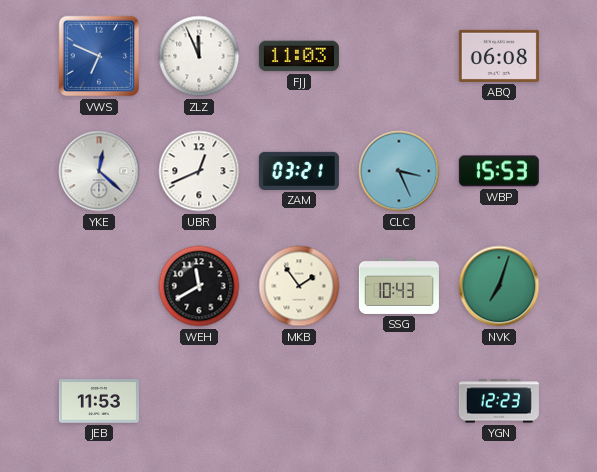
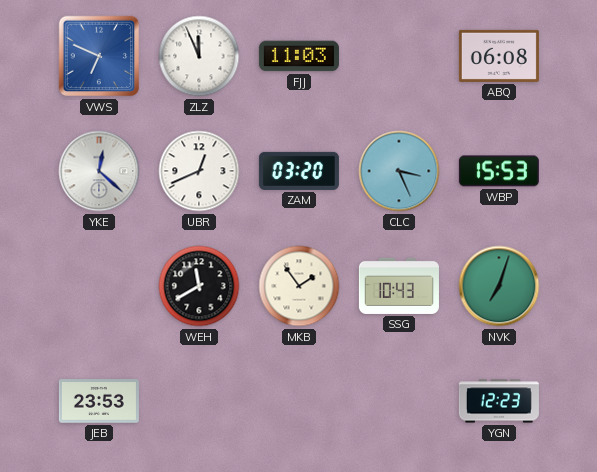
ZAM: 03:21 -> 03:20
JEB: 11:53 -> 23:53
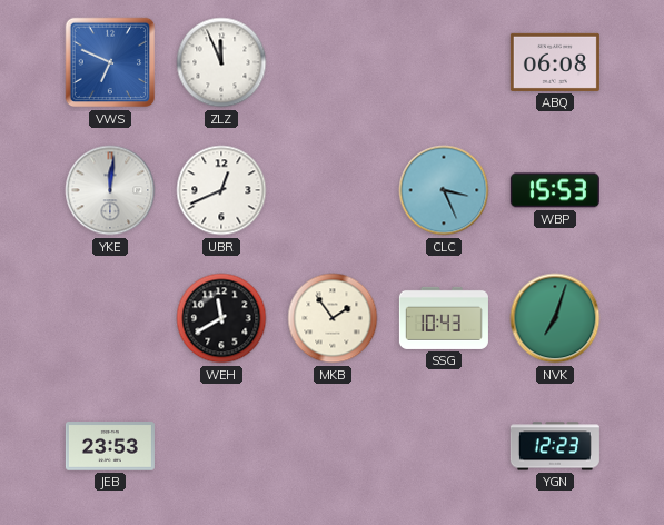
FJJ: 11:03 -> none
YKE: 12:22 -> 12:01
ZAM: 03:20 -> none
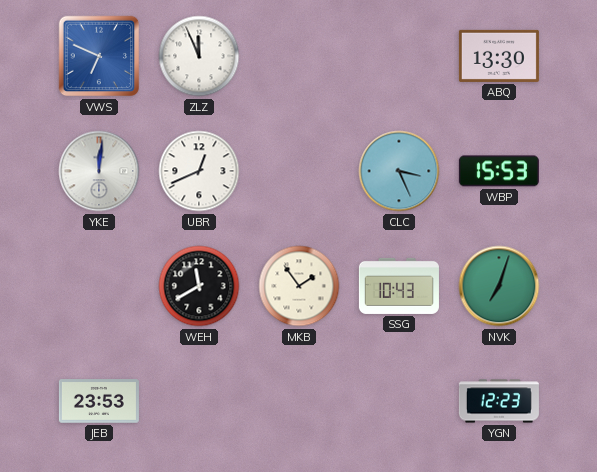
ABQ: 06:08 -> 13:30
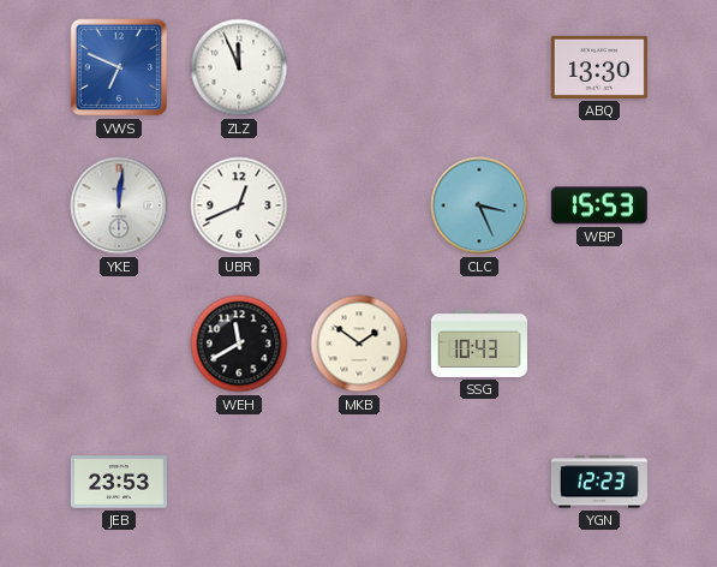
MKB: 1:54 -> 1:51
NVK: 7:03 -> none
